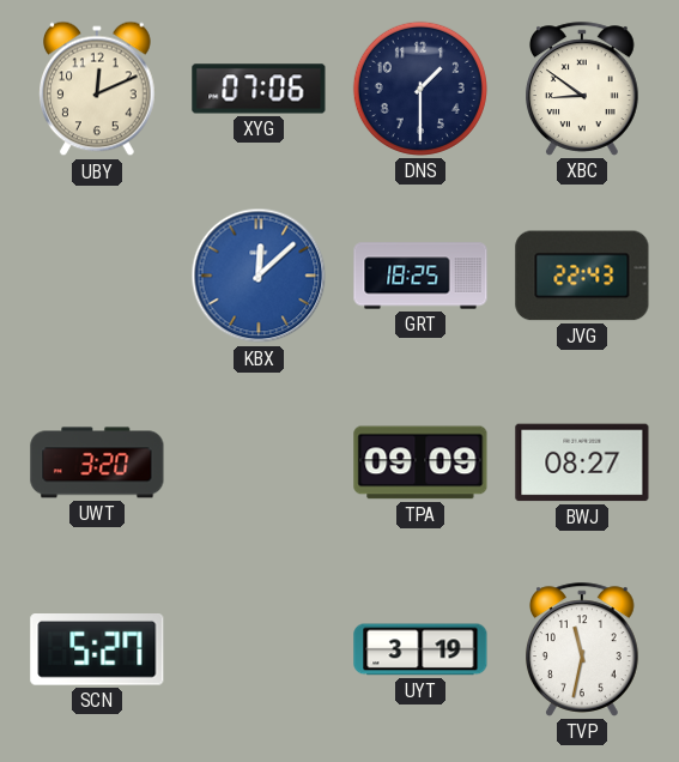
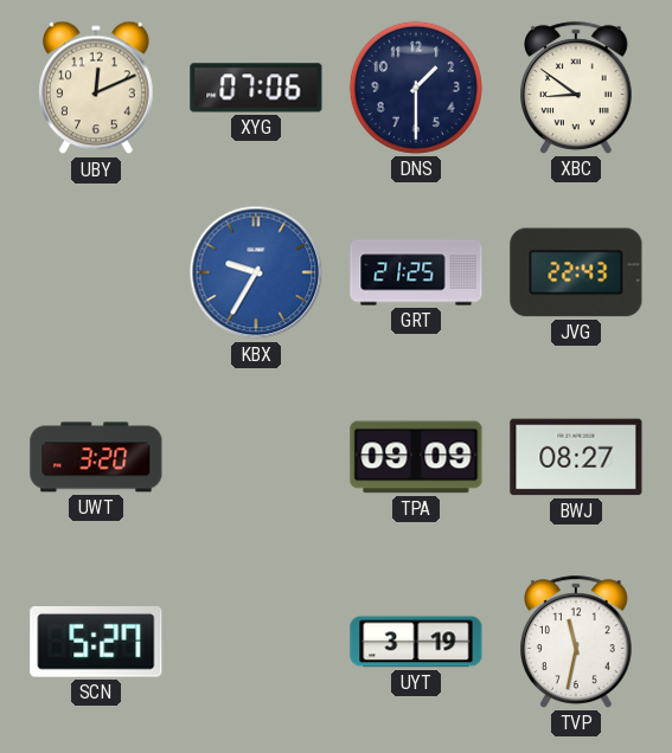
KBX: 12:08 -> 9:35
GRT: 18:25 -> 21:25
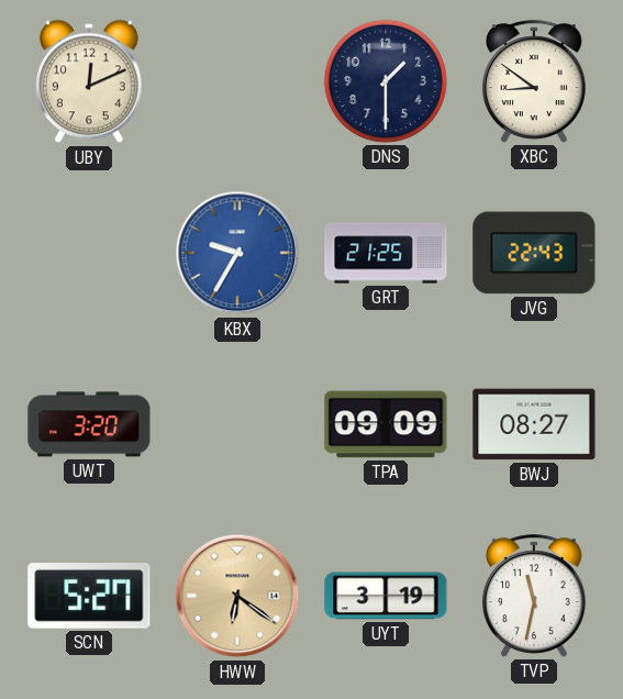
XYG: 07:06 -> none
HWW: none -> 6:21
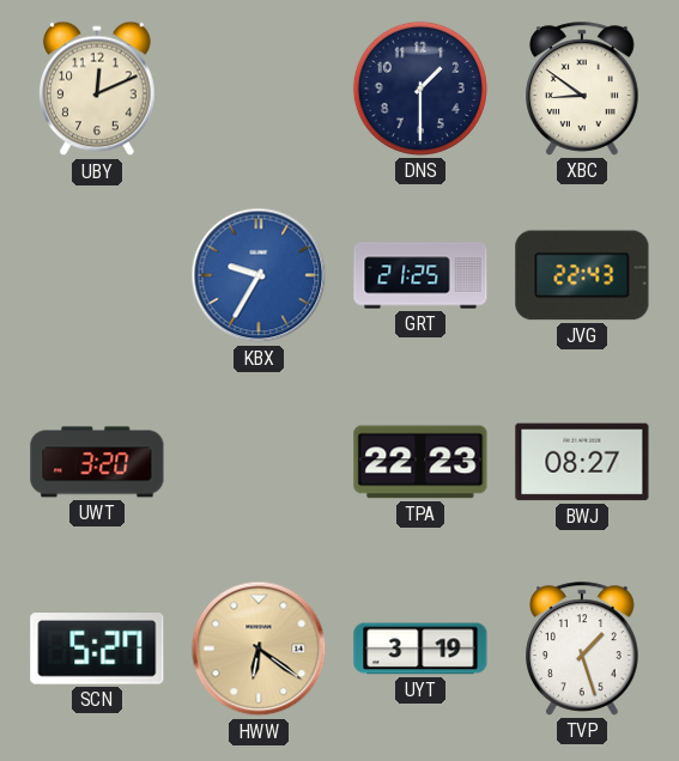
TPA: 09:09 -> 22:23
TVP: 11:32 -> 1:27
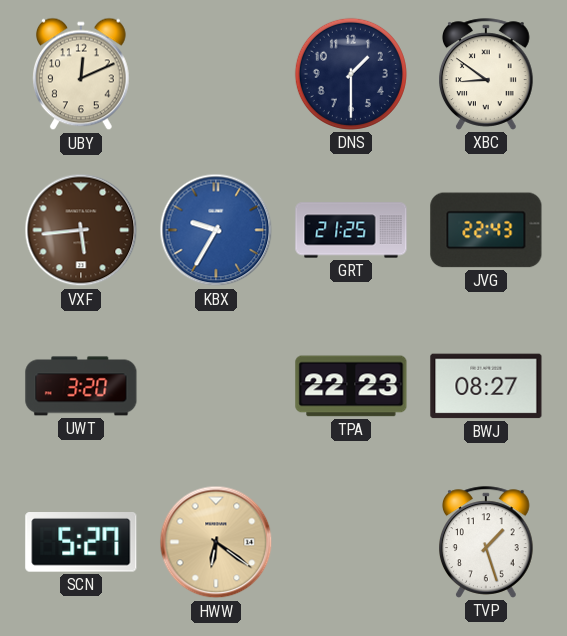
VXF: none -> 5:44
UYT: 3:19 -> none
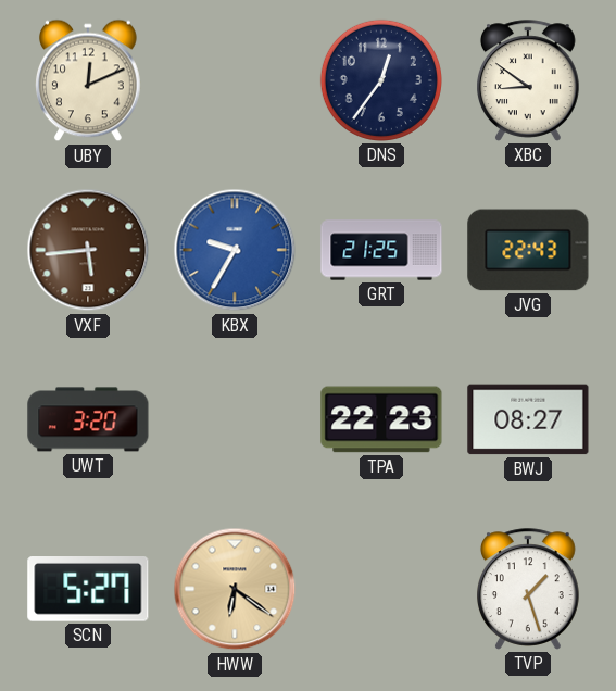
DNS: 1:30 -> 12:36
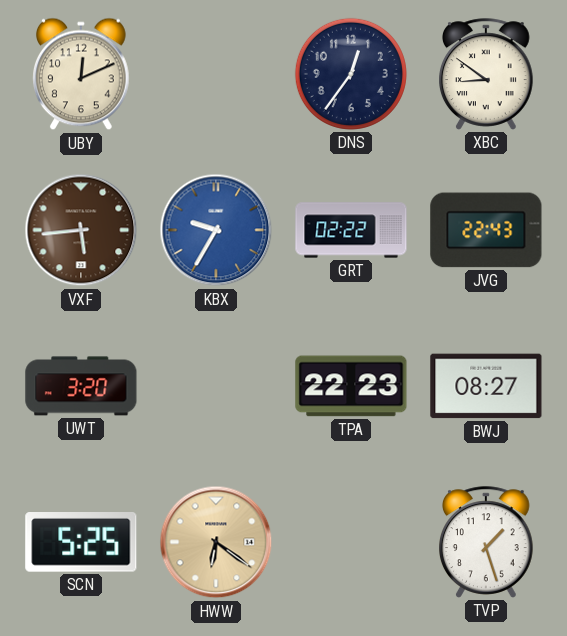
GRT: 21:25 -> 02:22
SCN: 5:27 -> 5:25
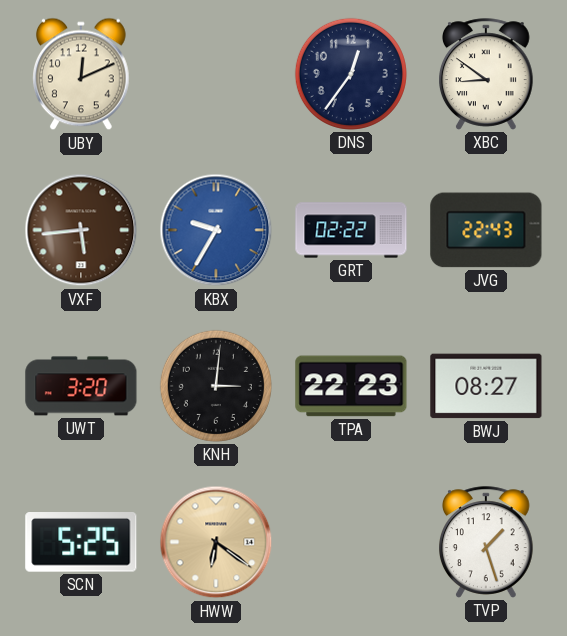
KNH: none -> 3:01
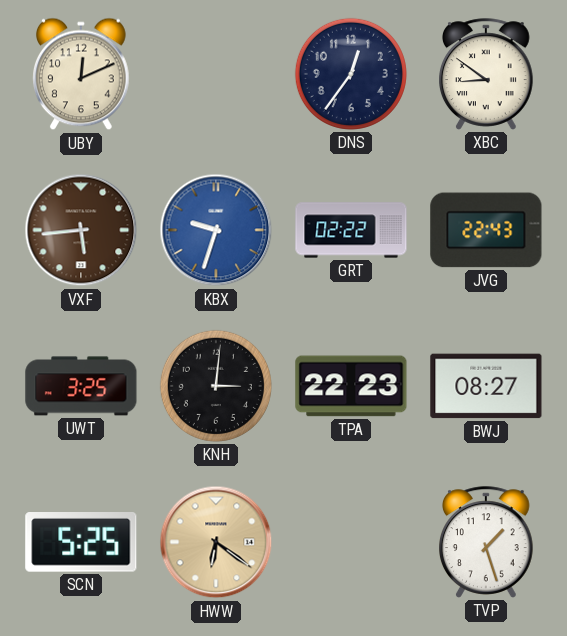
KBX: 9:35 -> 9:33
UWT: 3:20 -> 3:25
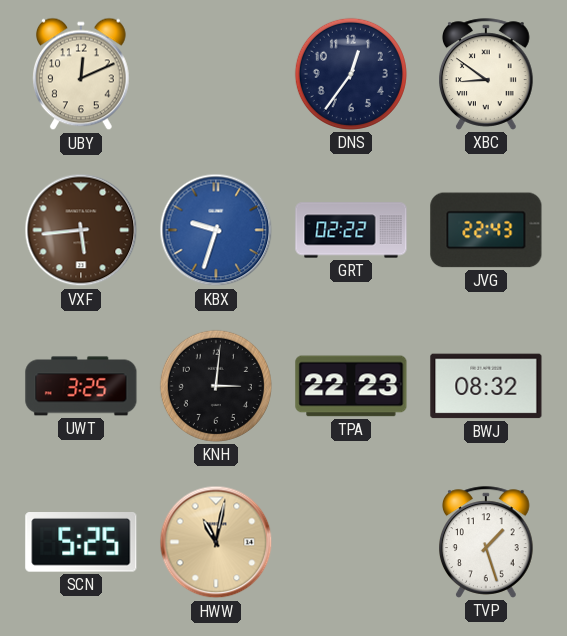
BWJ: 08:27 -> 08:32
HWW: 6:21 -> 11:02
